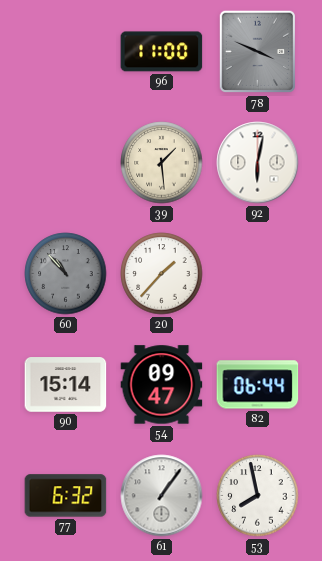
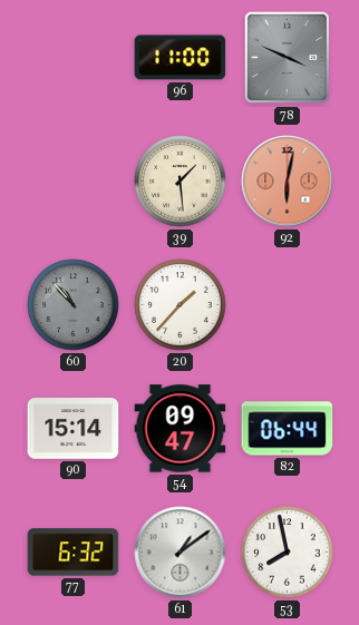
92 dial: white -> salmon
61: 1:06 -> 1:09
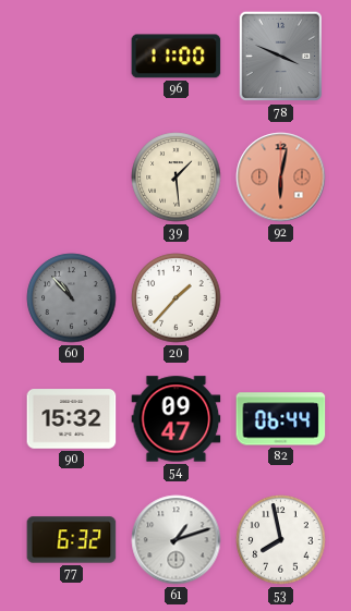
90: 15:14 -> 15:32
61: 1:09 -> 1:12
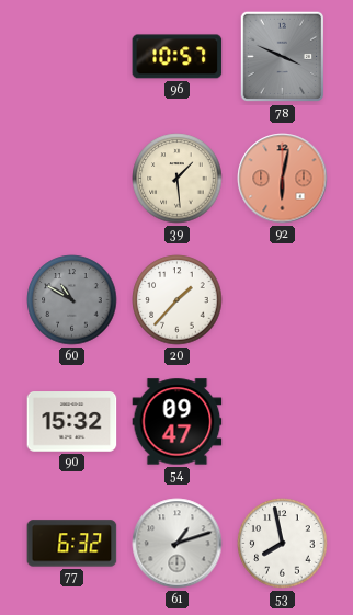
96: 11:00 -> 10:57
60: 10:53 -> 10:50
82: 06:44 -> none
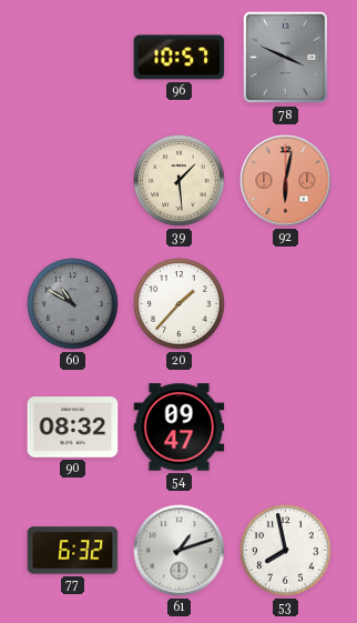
90: 15:32 -> 08:32
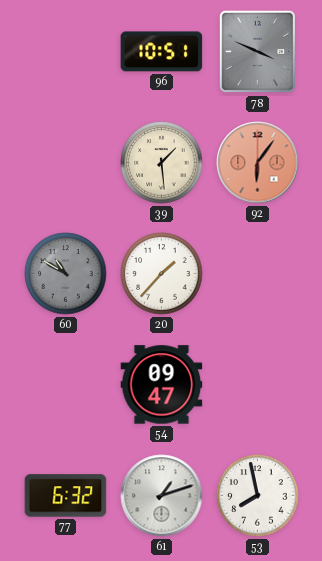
96: 10:57 -> 10:51
92: 6:02 -> 6:06
90: 08:32 -> none
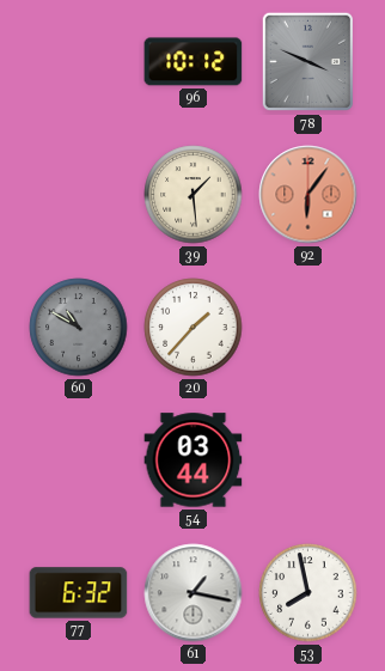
96: 10:51 -> 10:12
54: 09:47 -> 03:44
61: 1:12 -> 1:17
